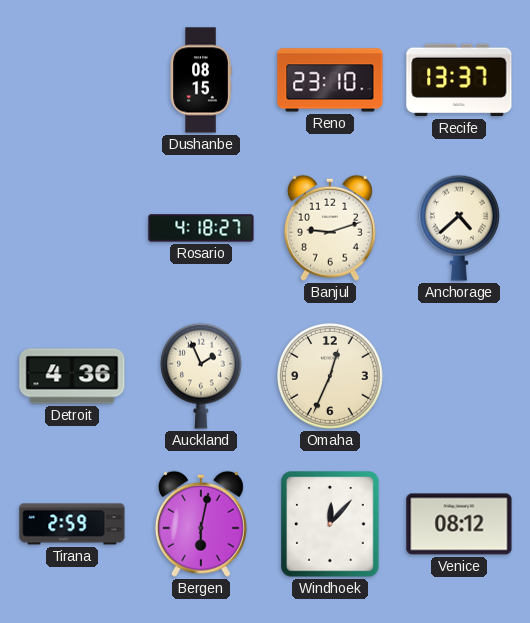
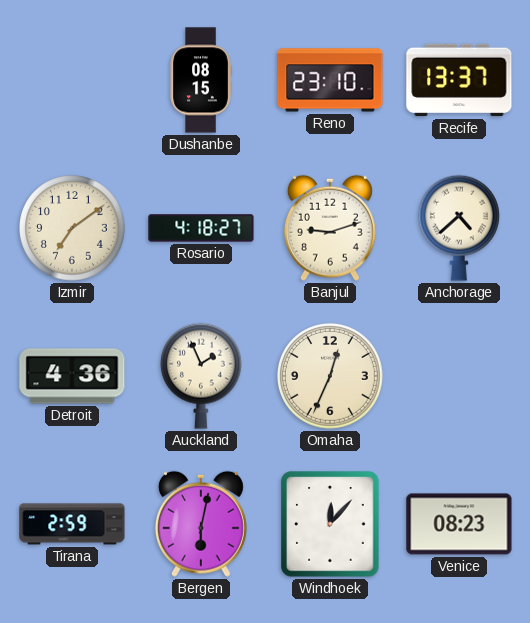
Izmir: none -> 7:09
Venice: 08:12 -> 08:23
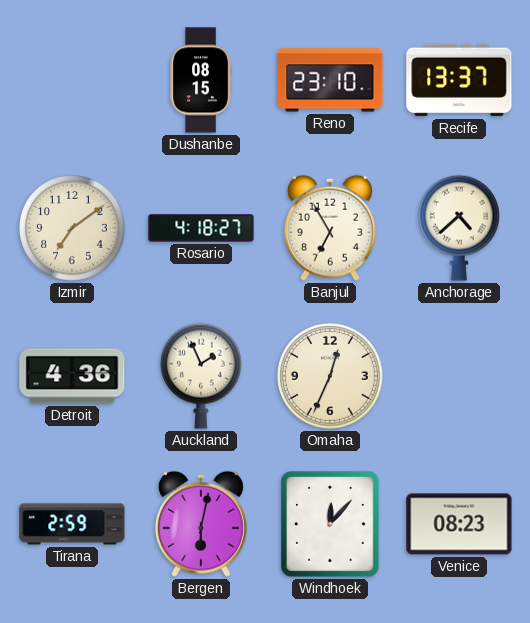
Banjul: 9:12 -> 6:55
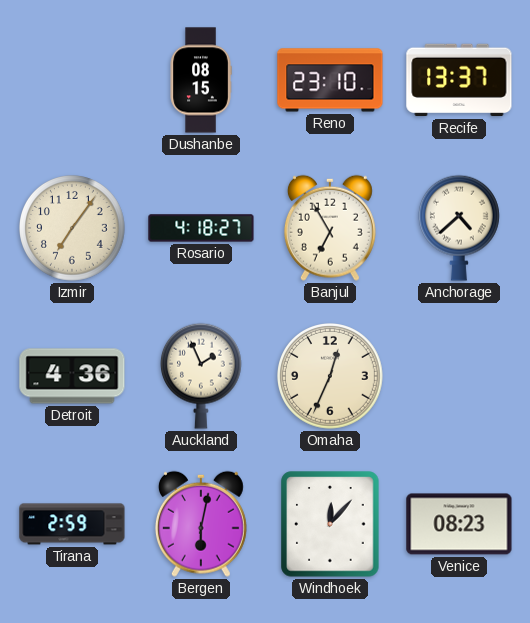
Izmir: 7:09 -> 7:06
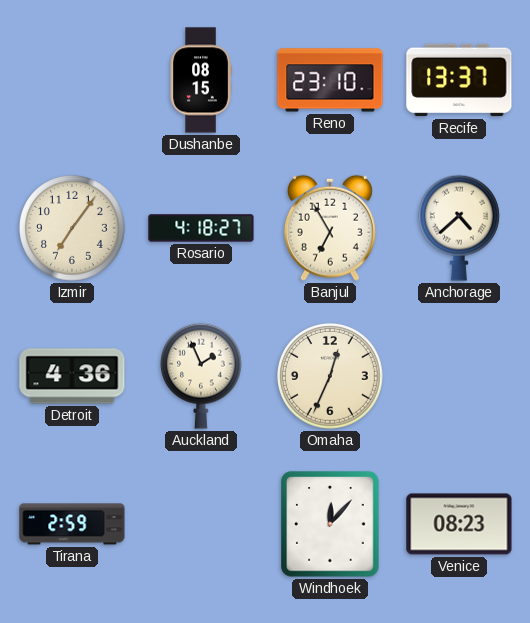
Bergen: 6:02 -> none
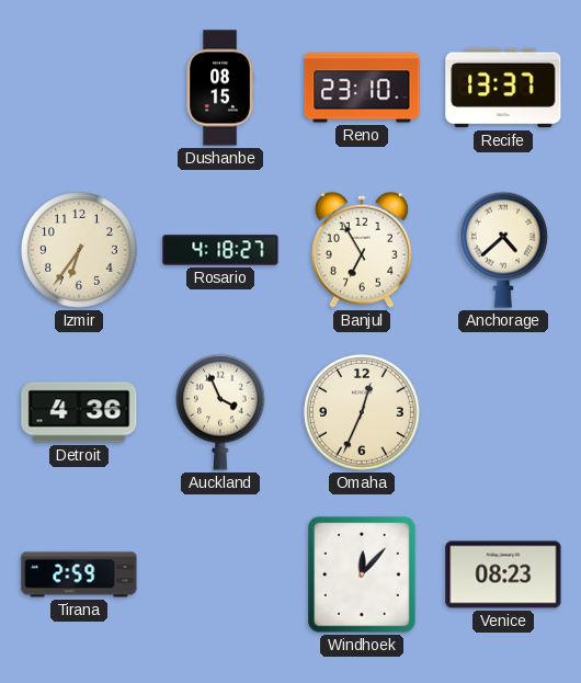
Izmir: 7:06 -> 6:36
Auckland: 1:56 -> 3:56
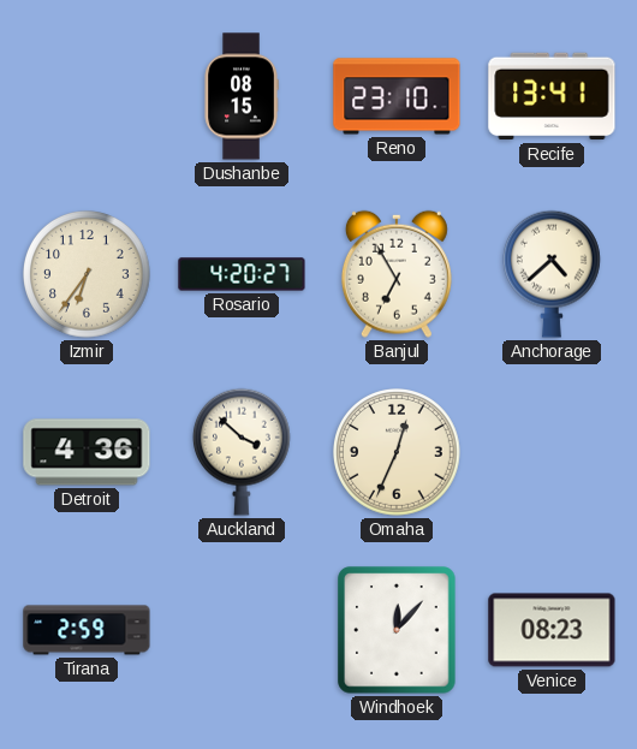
Recife: 13:37 -> 13:41
Rosario: 4:18 -> 4:20
Auckland: 3:56 -> 3:52
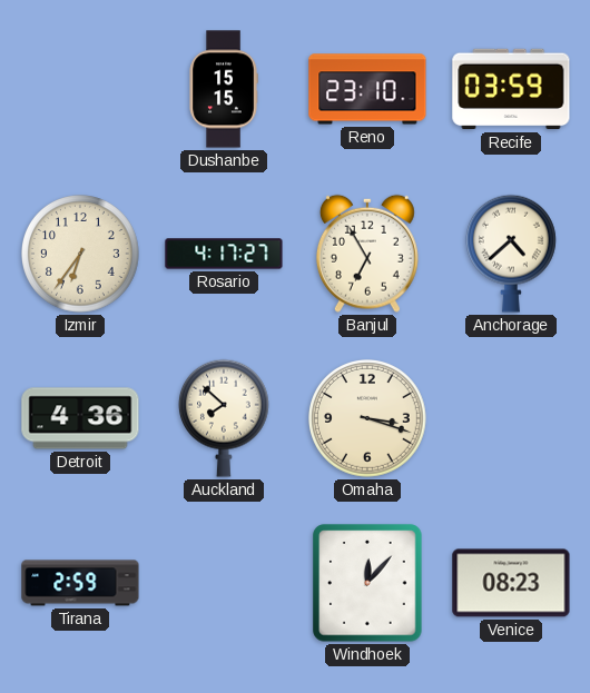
Dushanbe: 08:15 -> 15:15
Recife: 13:41 -> 03:59
Rosario: 4:20 -> 4:17
Auckland: 3:52 -> 7:52
Omaha: 12:34 -> 3:18
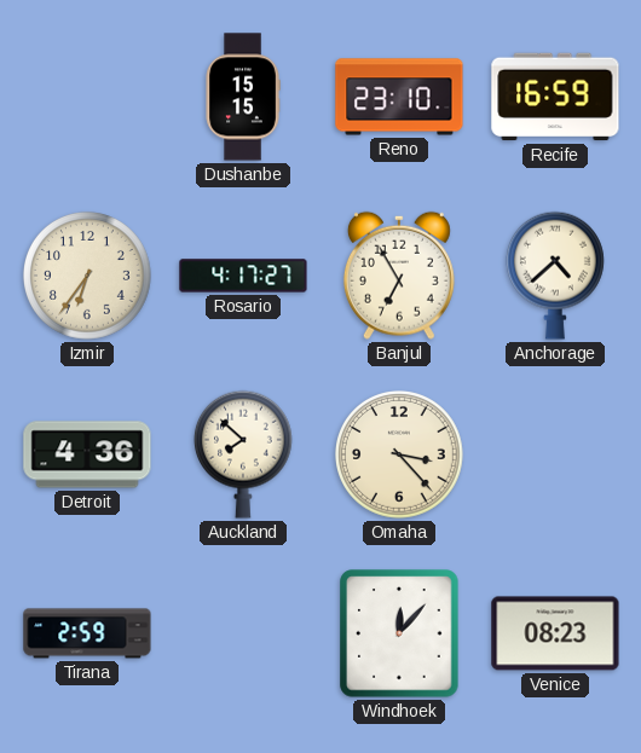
Recife: 03:59 -> 16:59
Omaha: 3:18 -> 3:23
